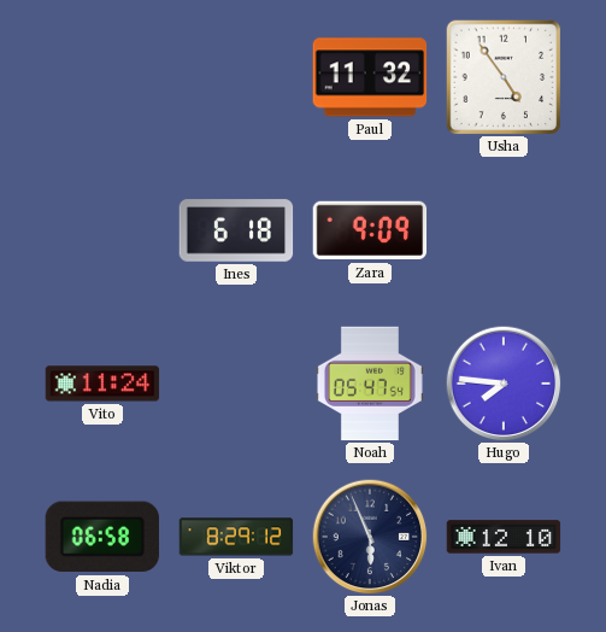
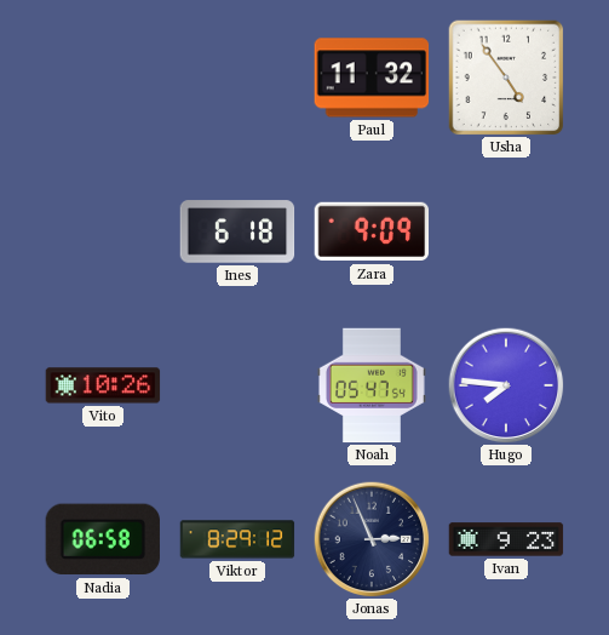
Vito: 11:24 -> 10:26
Jonas: 5:56 -> 2:56
Ivan: 12:10 -> 9:23
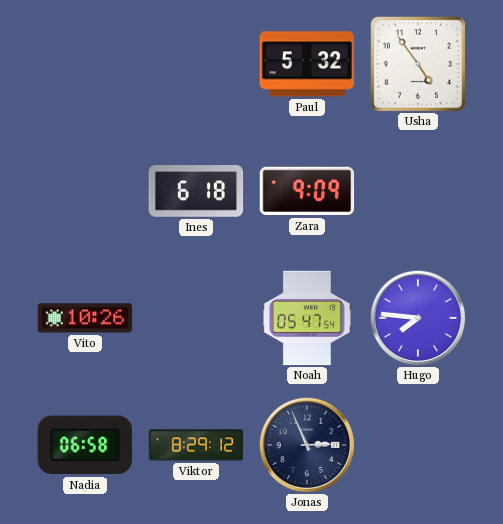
Paul: 11:32 -> 5:32
Ivan: 9:23 -> none
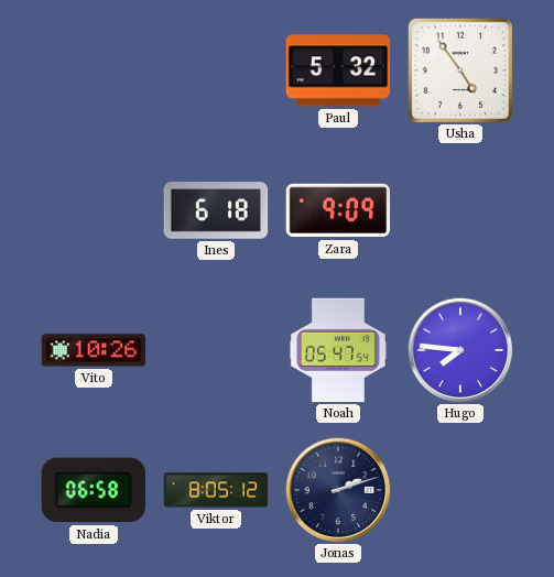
Viktor: 8:29 -> 8:05
Jonas: 2:56 -> 2:12
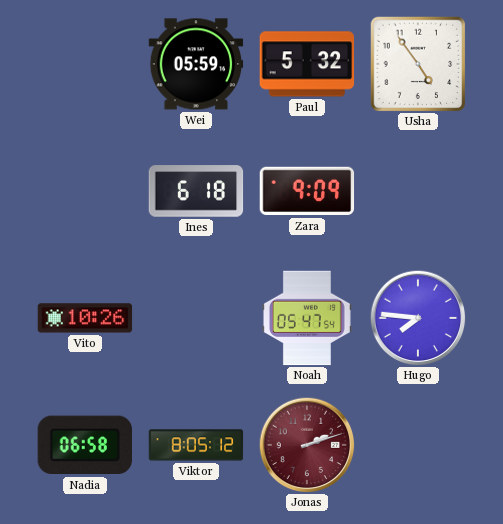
Wei: none -> 05:59
Jonas dial: navy -> burgundy
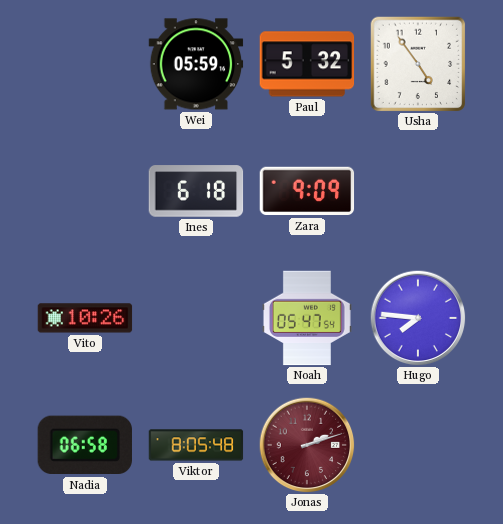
Viktor: 8:05:12 -> 8:05:48
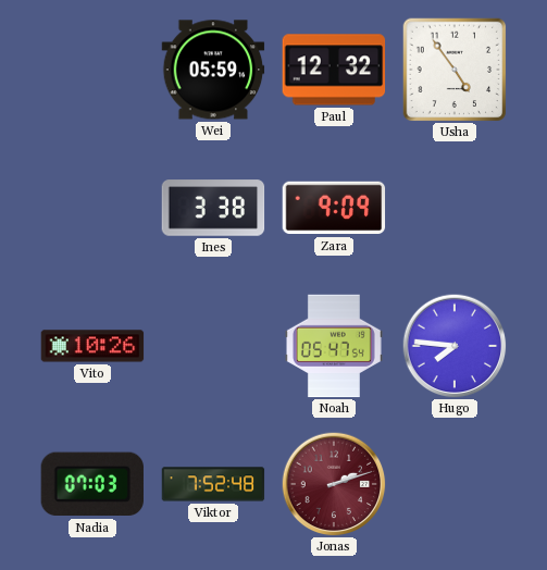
Paul: 5:32 -> 12:32
Ines: 6:18 -> 3:38
Nadia: 06:58 -> 07:03
Viktor: 8:05 -> 7:52
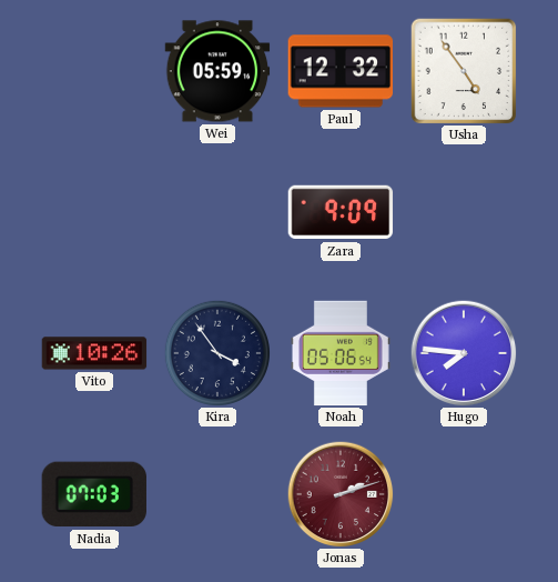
Ines: 3:38 -> none
Kira: none -> 3:54
Noah: 05:47 -> 05:06
Viktor: 7:52 -> none
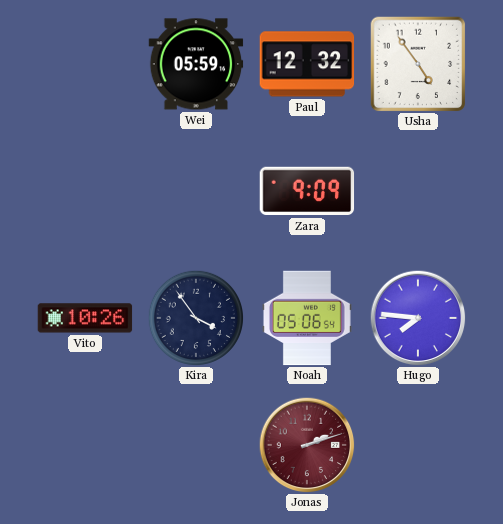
Nadia: 07:03 -> none
